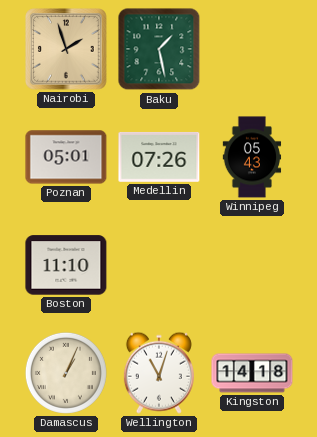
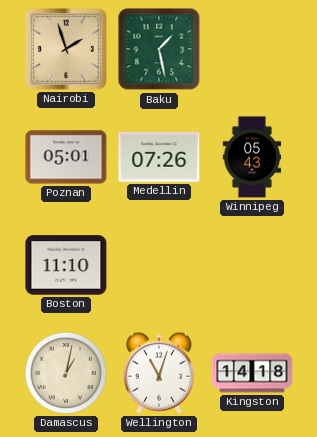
Damascus: 1:04 -> 1:02
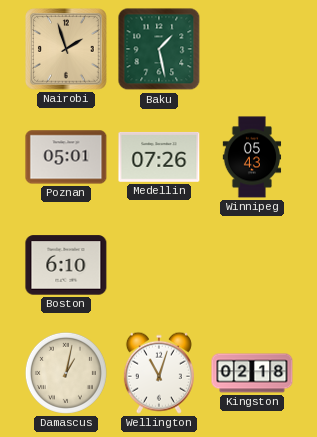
Boston: 11:10 -> 6:10
Kingston: 14:18 -> 02:18
